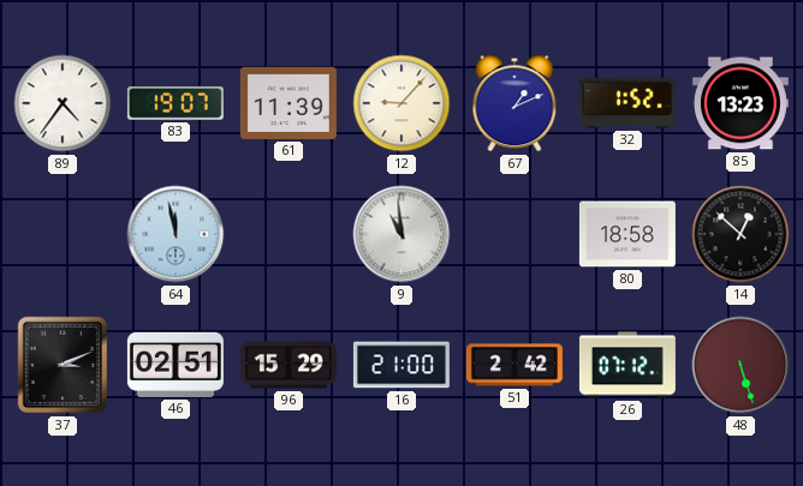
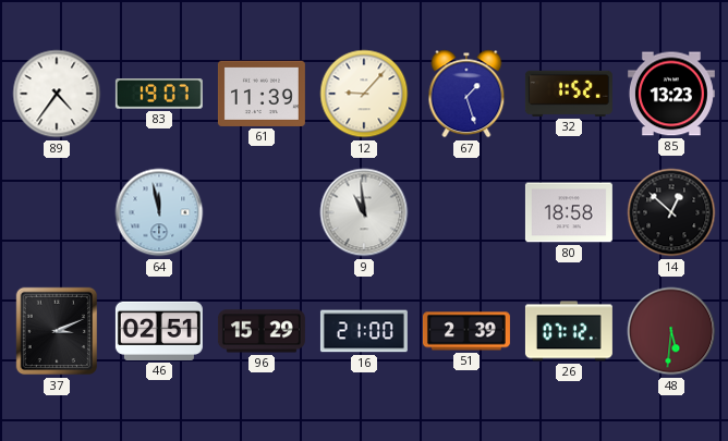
67: 1:11 -> 1:27
51: 2:42 -> 2:39
48: 5:27 -> 5:31
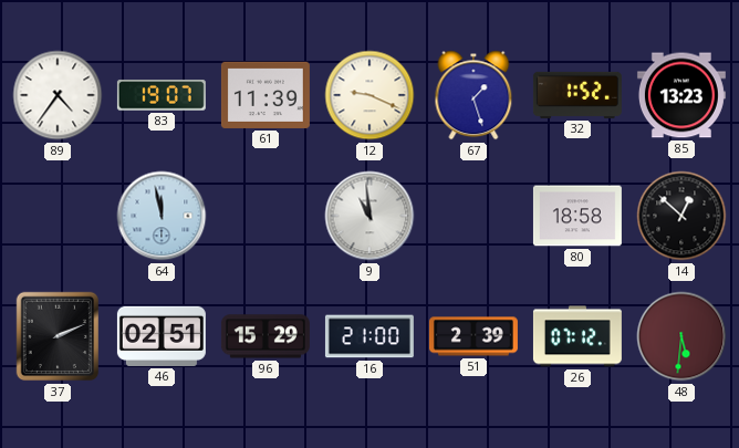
12: 9:07 -> 9:19
37: 3:11 -> 2:11
